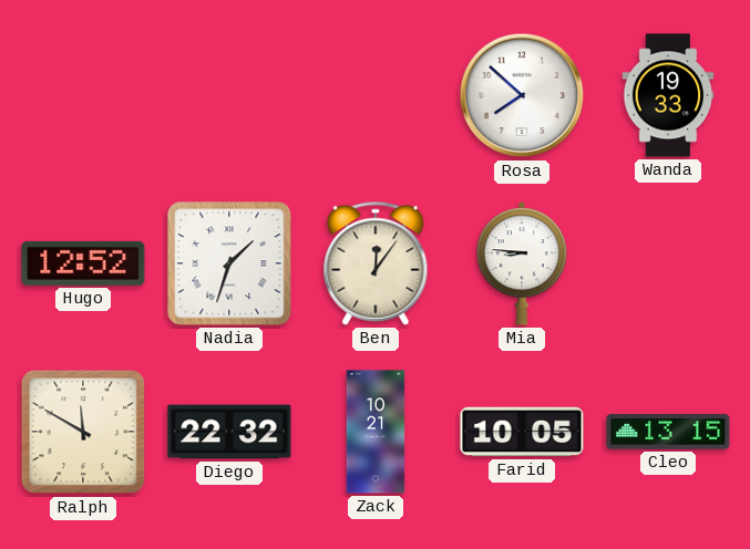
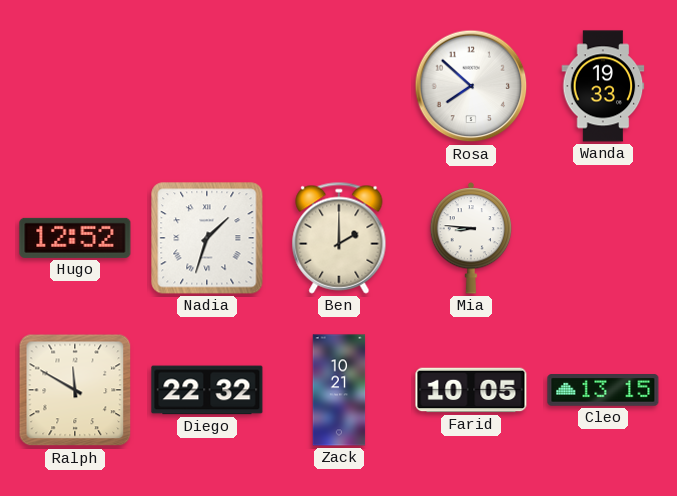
Ben: 12:06 -> 2:00
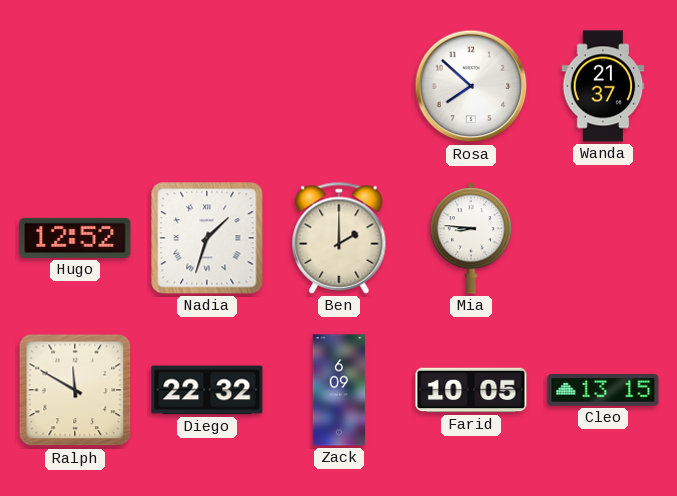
Wanda: 19:33 -> 21:37
Zack: 10:21 -> 6:09
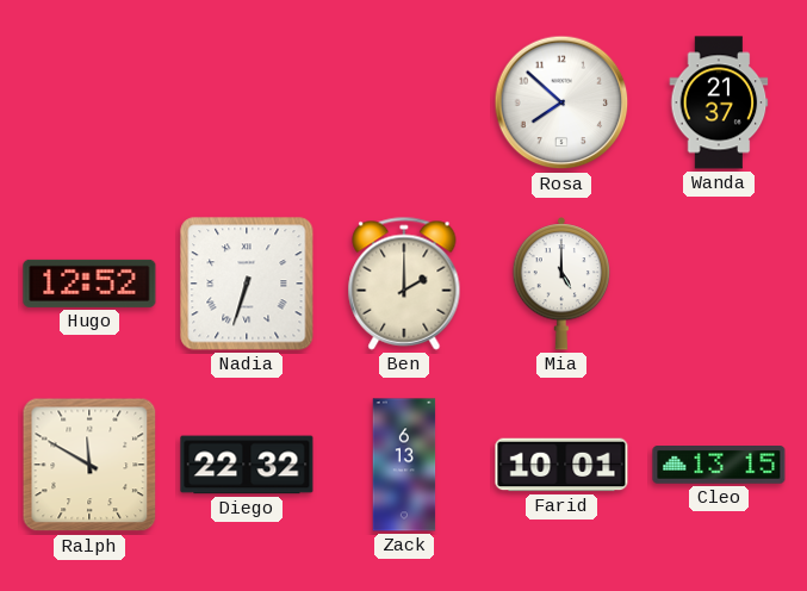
Nadia: 1:33 -> 6:33
Mia: 8:46 -> 5:00
Zack: 6:09 -> 6:13
Farid: 10:05 -> 10:01
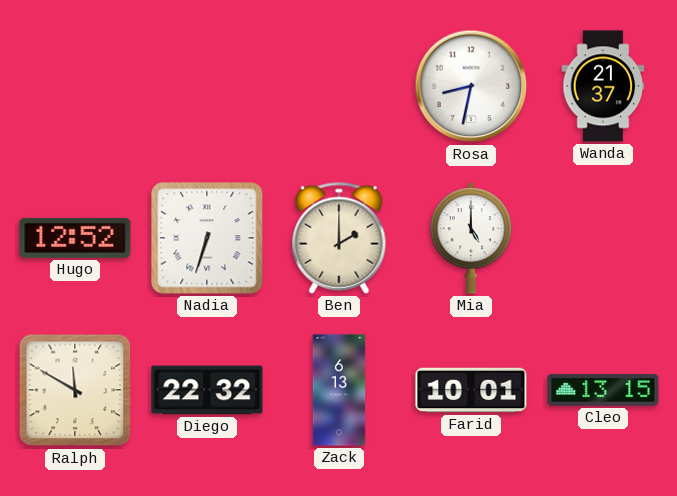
Rosa: 7:52 -> 8:32
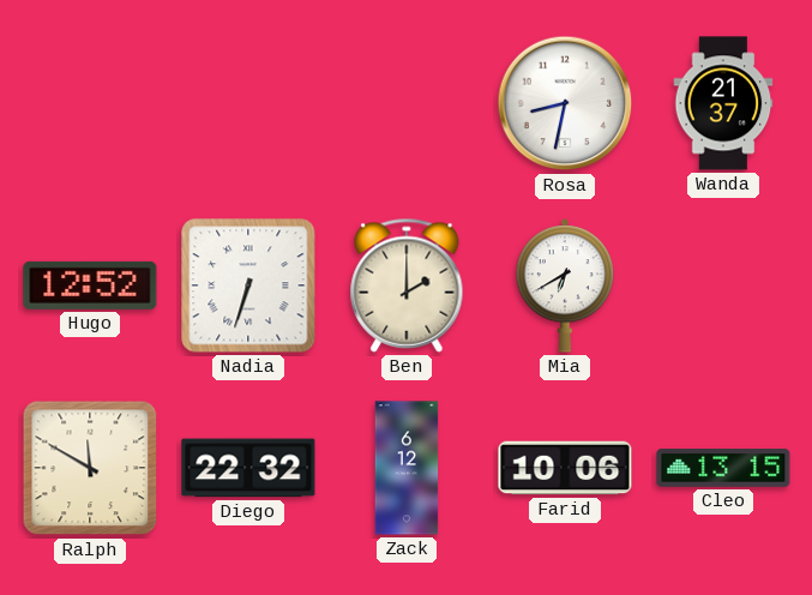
Mia: 5:00 -> 6:40
Zack: 6:13 -> 6:12
Farid: 10:01 -> 10:06
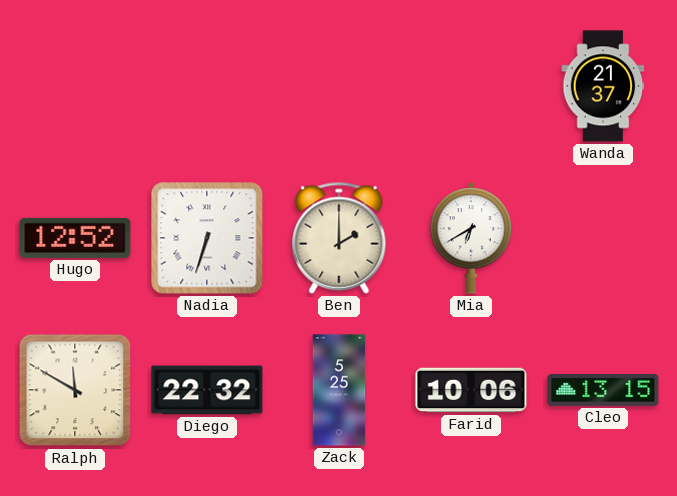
Rosa: 8:32 -> none
Zack: 6:12 -> 5:25
